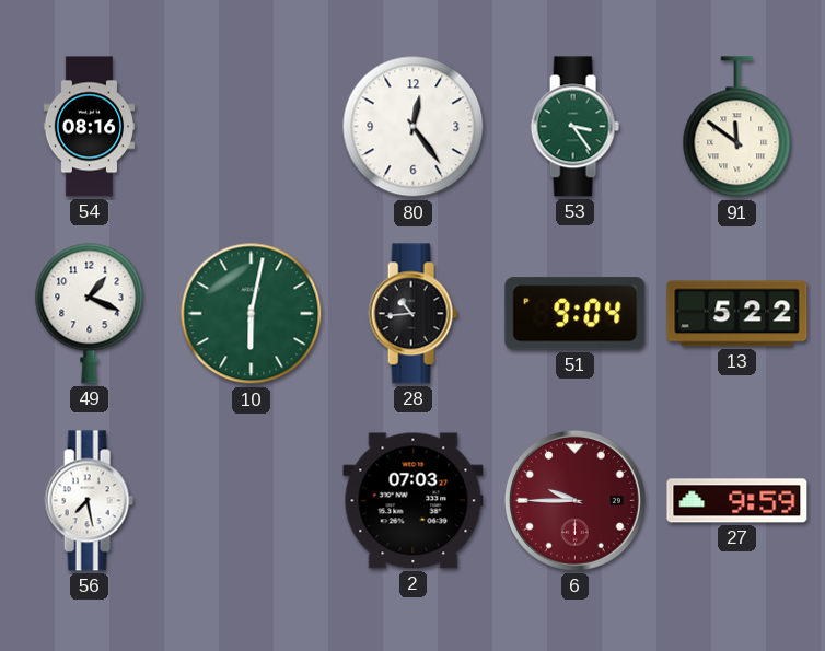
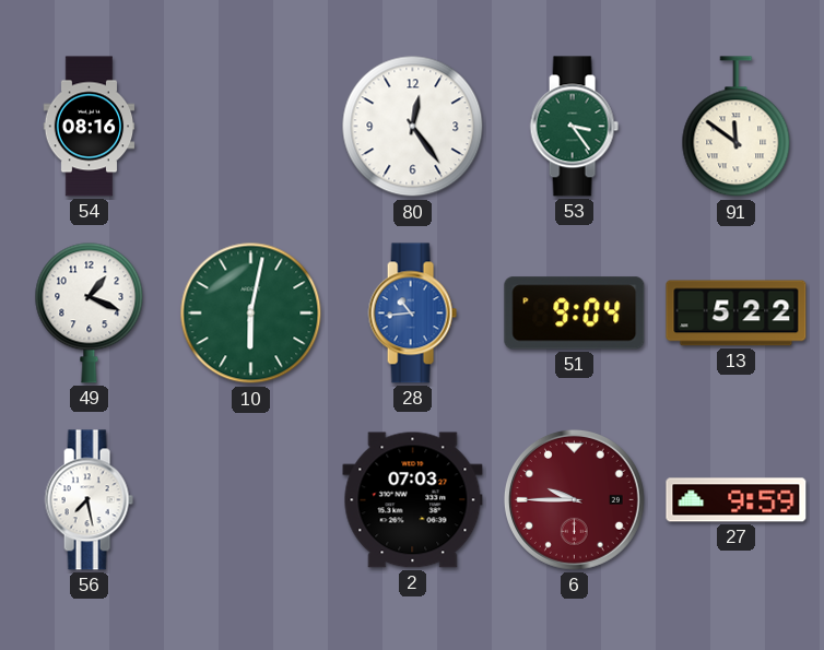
28 dial: black -> blue
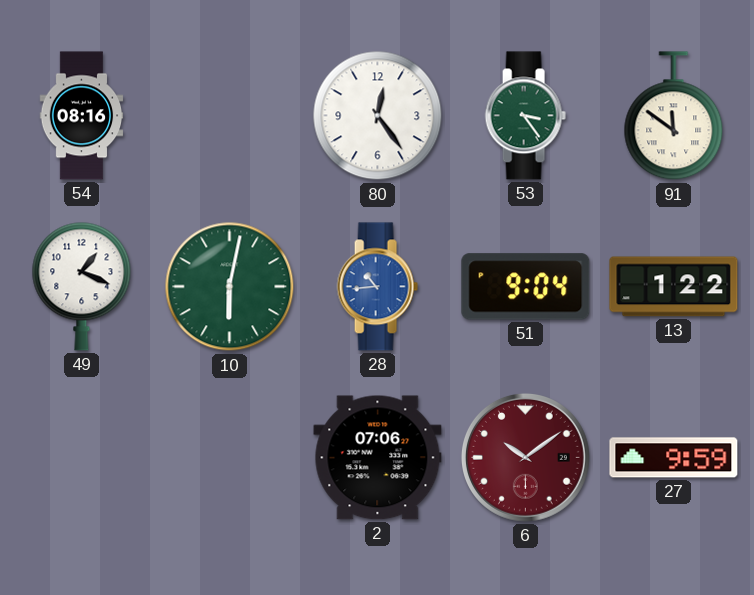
13: 5:22 -> 1:22
56: 7:28 -> none
2: 07:03 -> 07:06
6: 9:45 -> 10:09
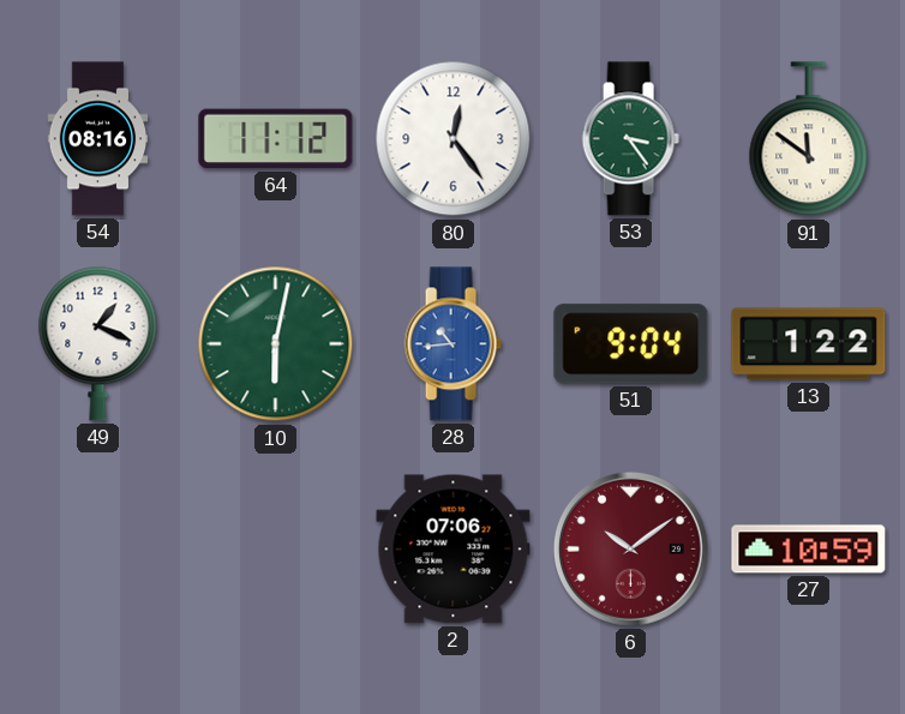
64: none -> 11:12
27: 9:59 -> 10:59
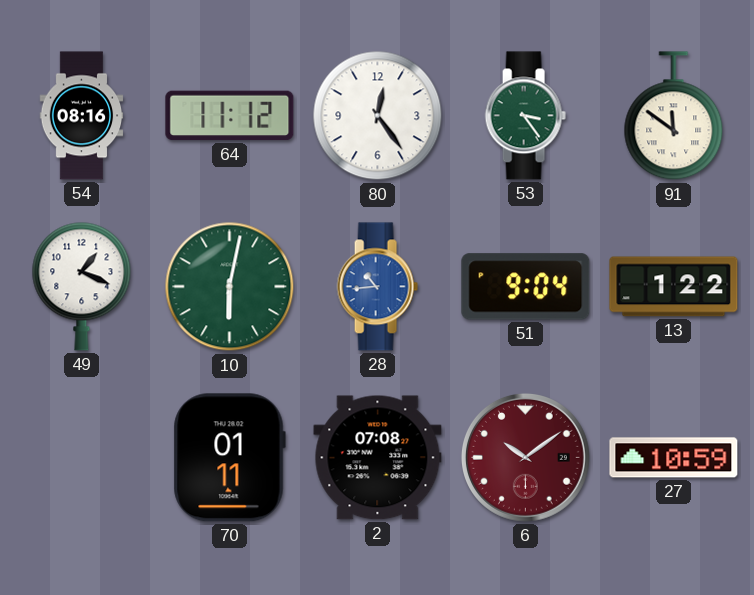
70: none -> 01:11
2: 07:06 -> 07:08
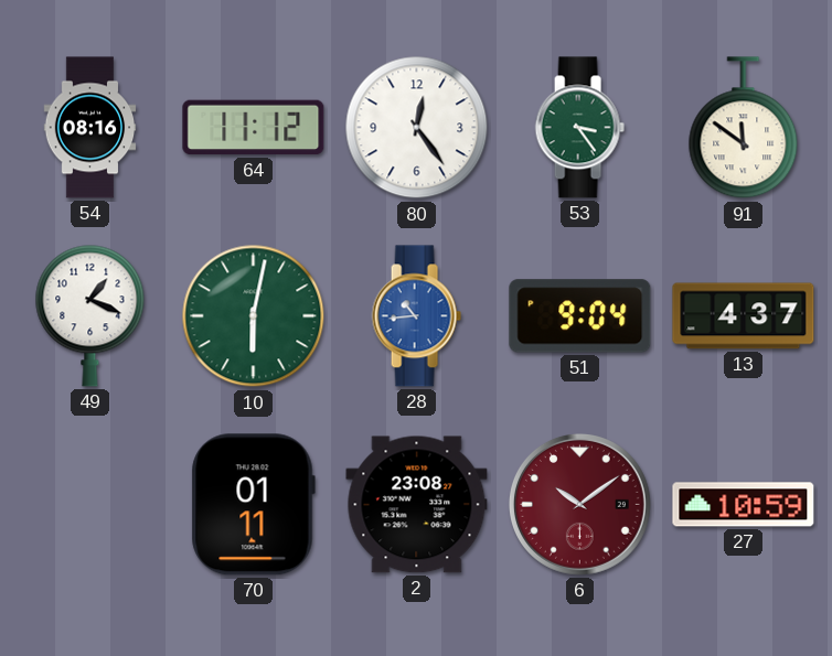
13: 1:22 -> 4:37
2: 07:08 -> 23:08
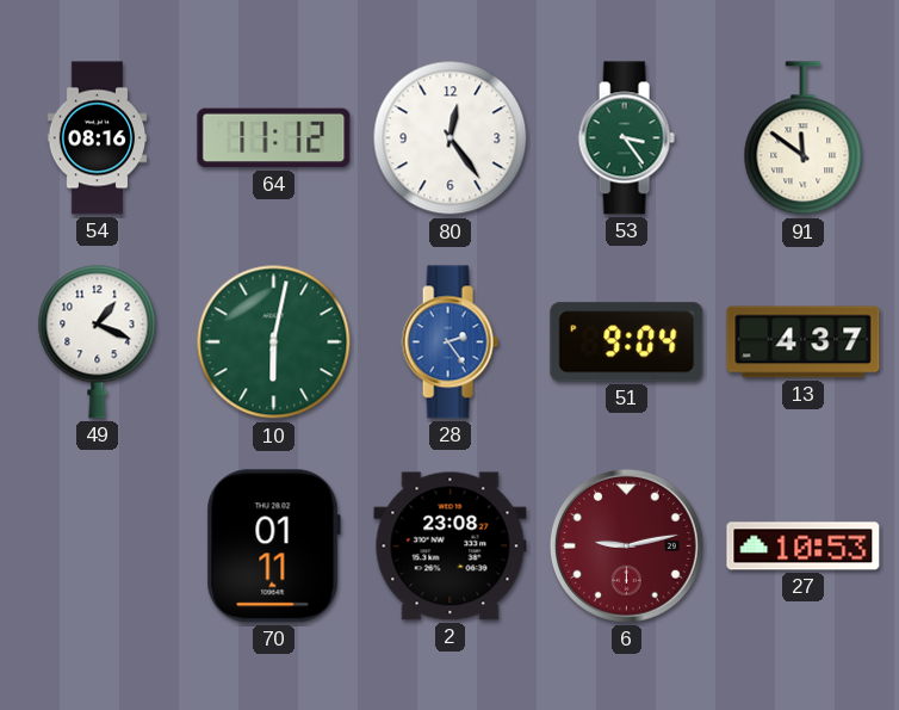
28: 10:44 -> 2:24
6: 10:09 -> 9:13
27: 10:59 -> 10:53
